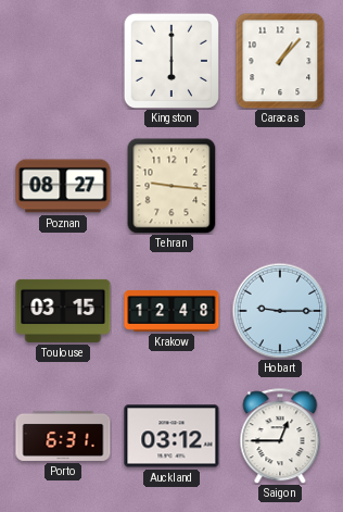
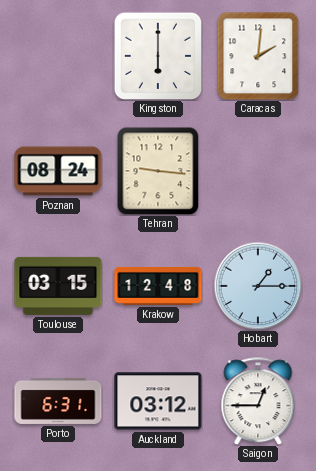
Caracas: 1:07 -> 2:01
Poznan: 08:27 -> 08:24
Hobart: 9:15 -> 1:15
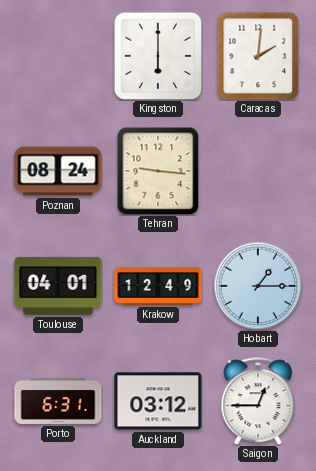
Toulouse: 03:15 -> 04:01
Krakow: 12:48 -> 12:49
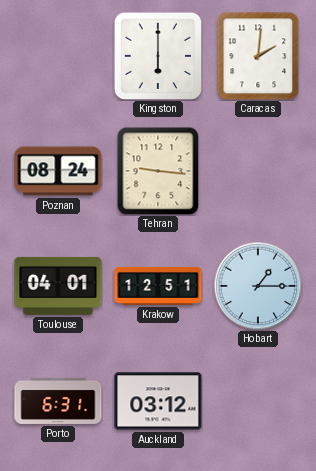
Krakow: 12:49 -> 12:51
Saigon: 12:45 -> none
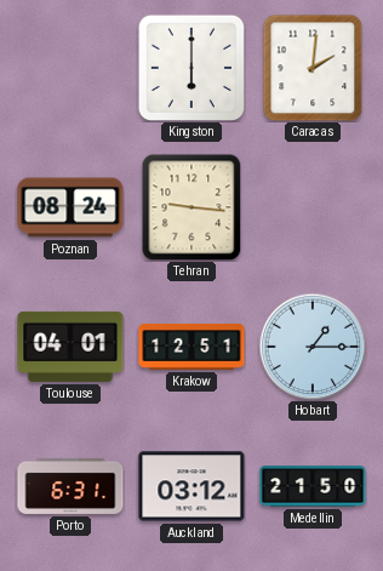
Medellin: none -> 21:50
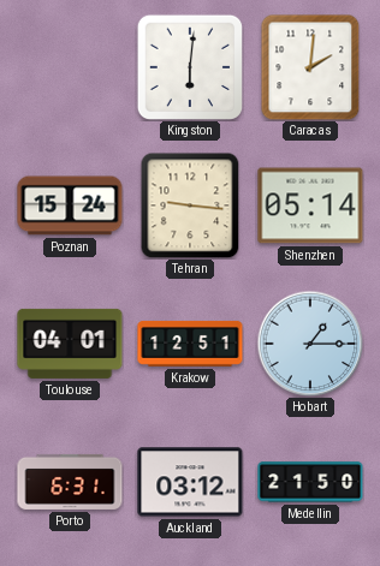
Kingston: 6:00 -> 6:01
Poznan: 08:24 -> 15:24
Shenzhen: none -> 05:14
